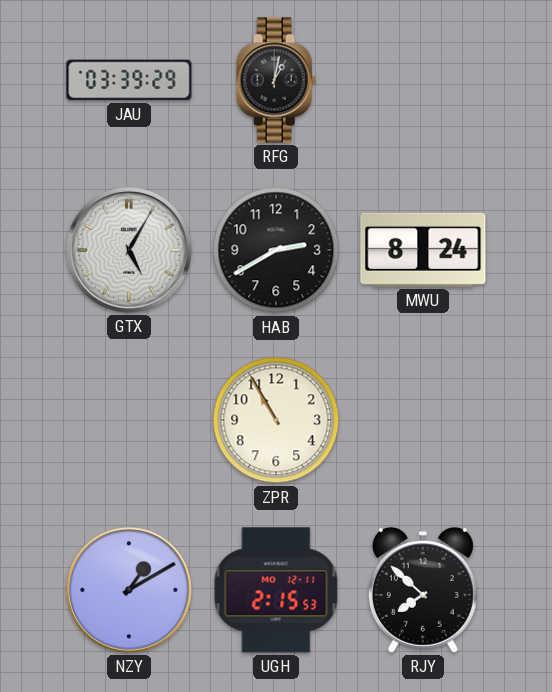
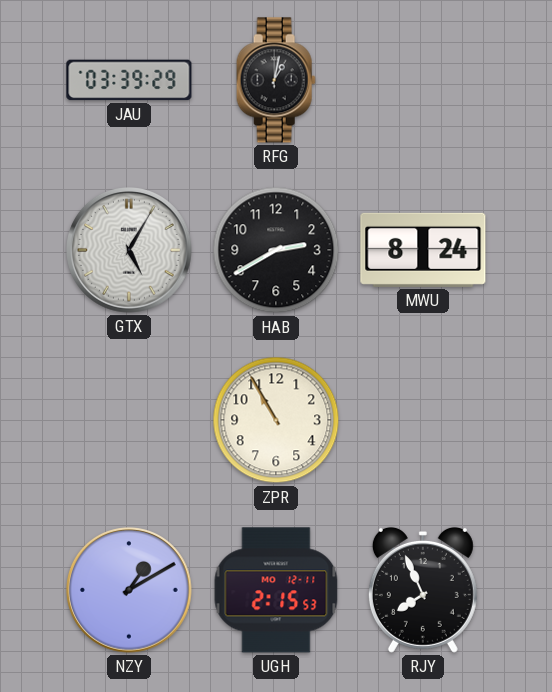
RJY: 7:52 -> 7:56
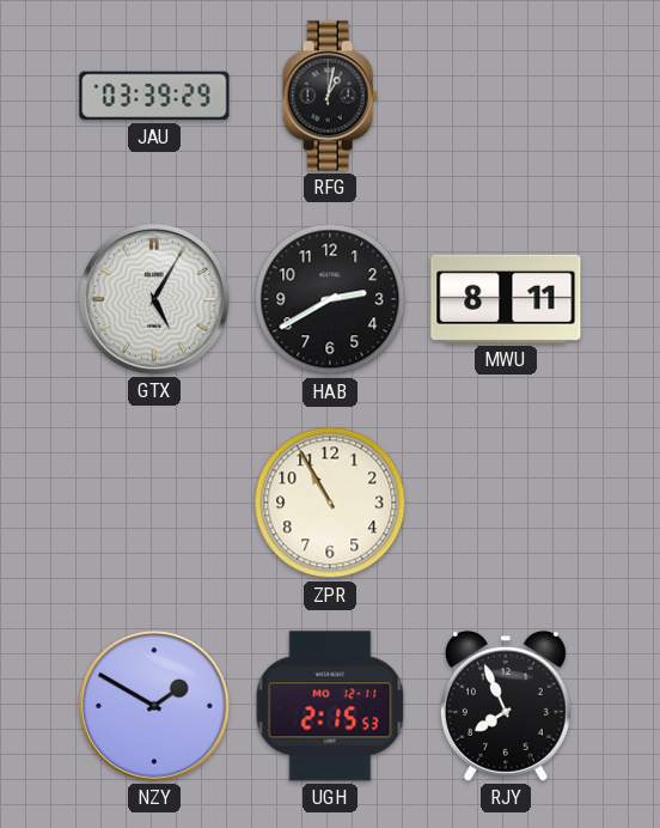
MWU: 8:24 -> 8:11
NZY: 1:10 -> 1:50
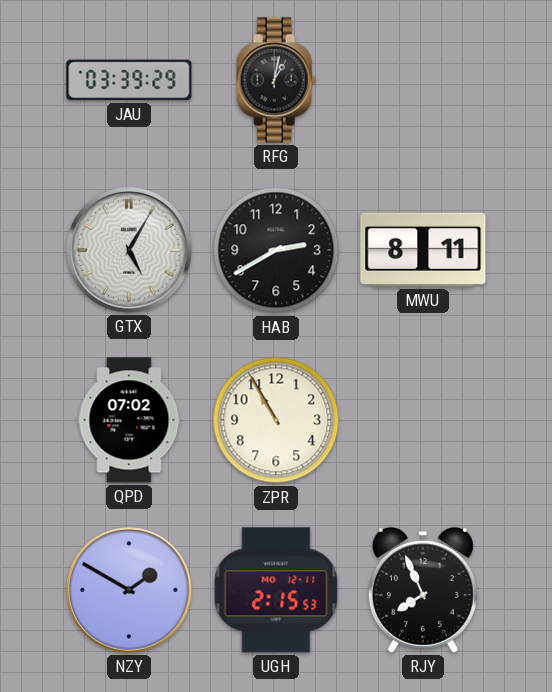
QPD: none -> 07:02
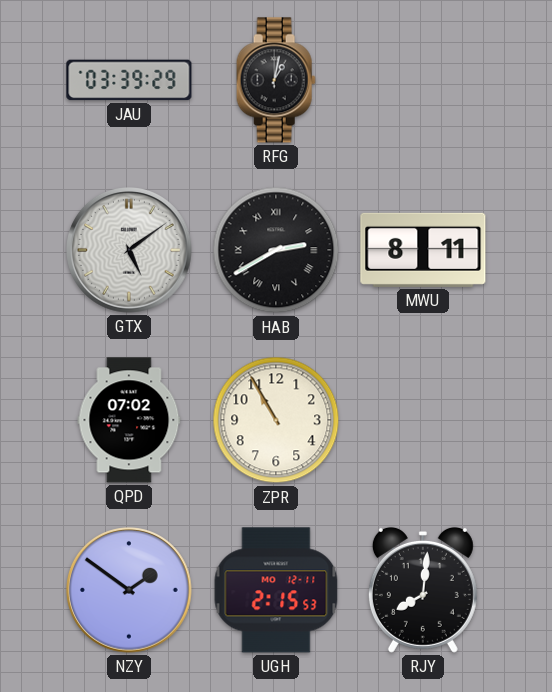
GTX: 5:05 -> 5:09
HAB numerals: Arabic -> Roman
NZY: 1:50 -> 1:51
RJY: 7:56 -> 8:01
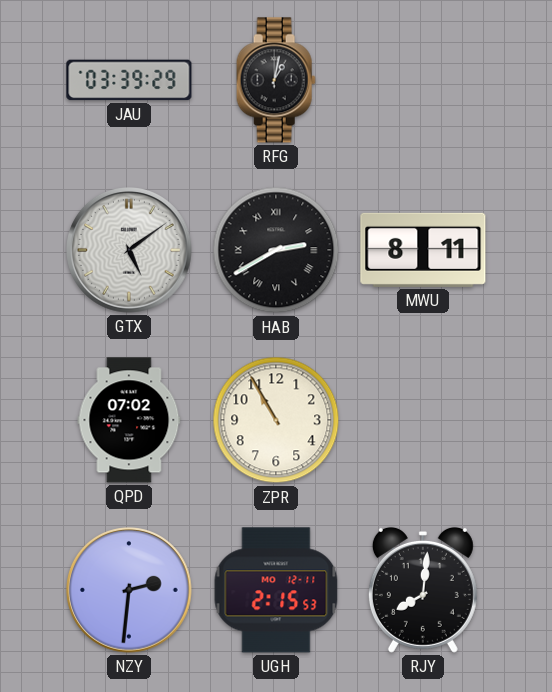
NZY: 1:51 -> 2:31
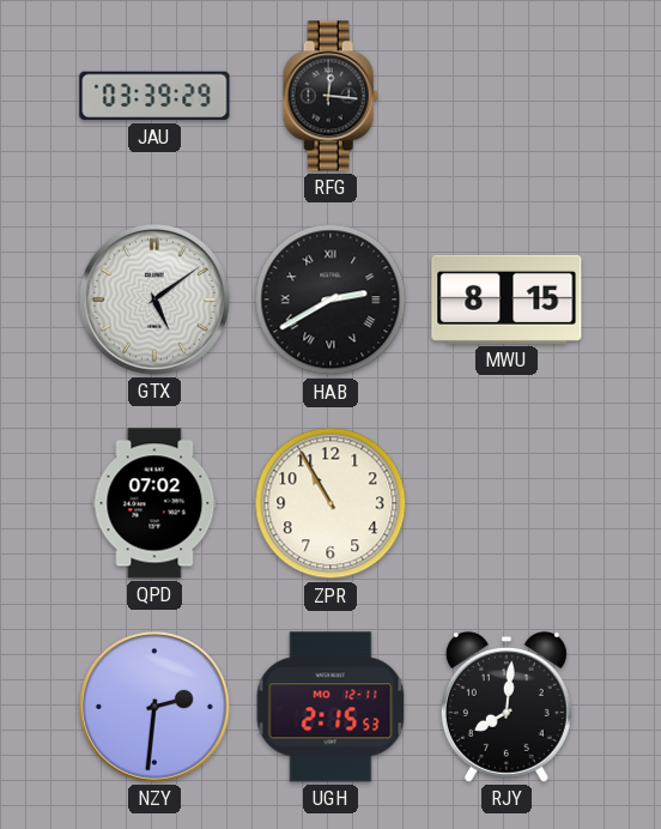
RFG: 1:02 -> 12:16
MWU: 8:11 -> 8:15
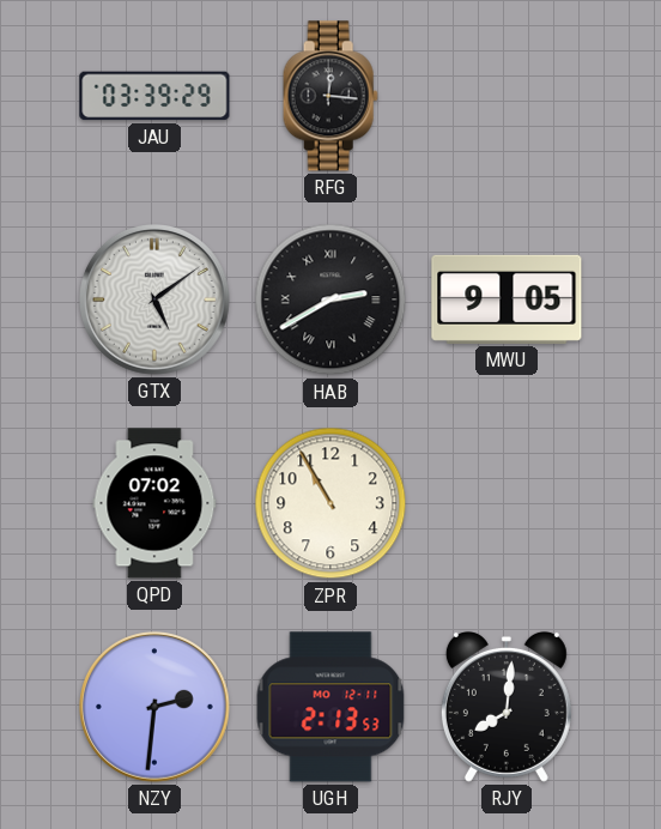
MWU: 8:15 -> 9:05
UGH: 2:15 -> 2:13
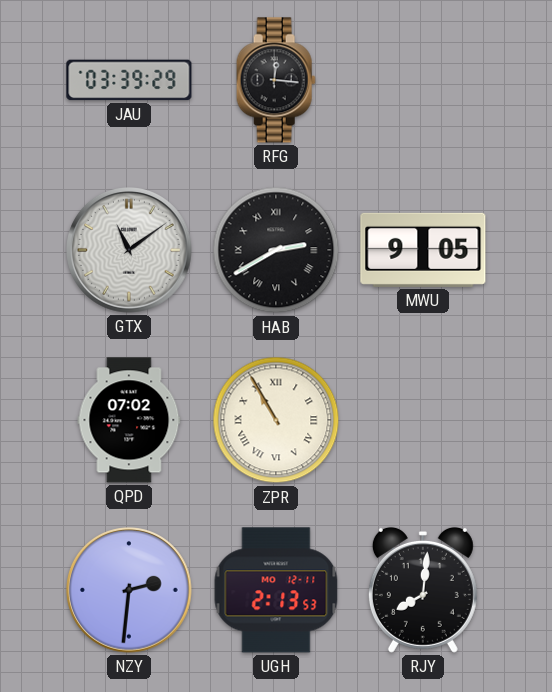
GTX: 5:09 -> 11:09
ZPR numerals: Arabic -> Roman
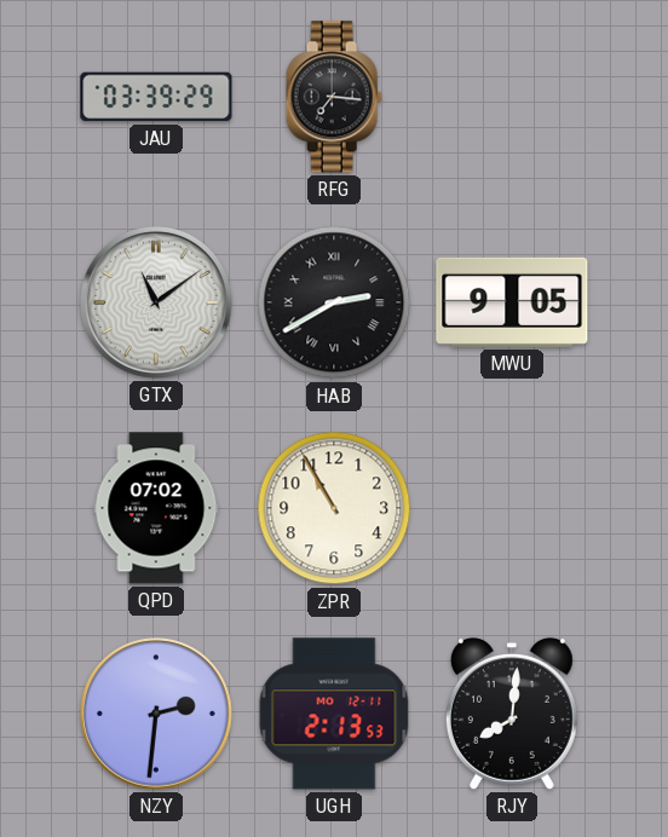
RFG: 12:16 -> 7:16
ZPR numerals: Roman -> Arabic
